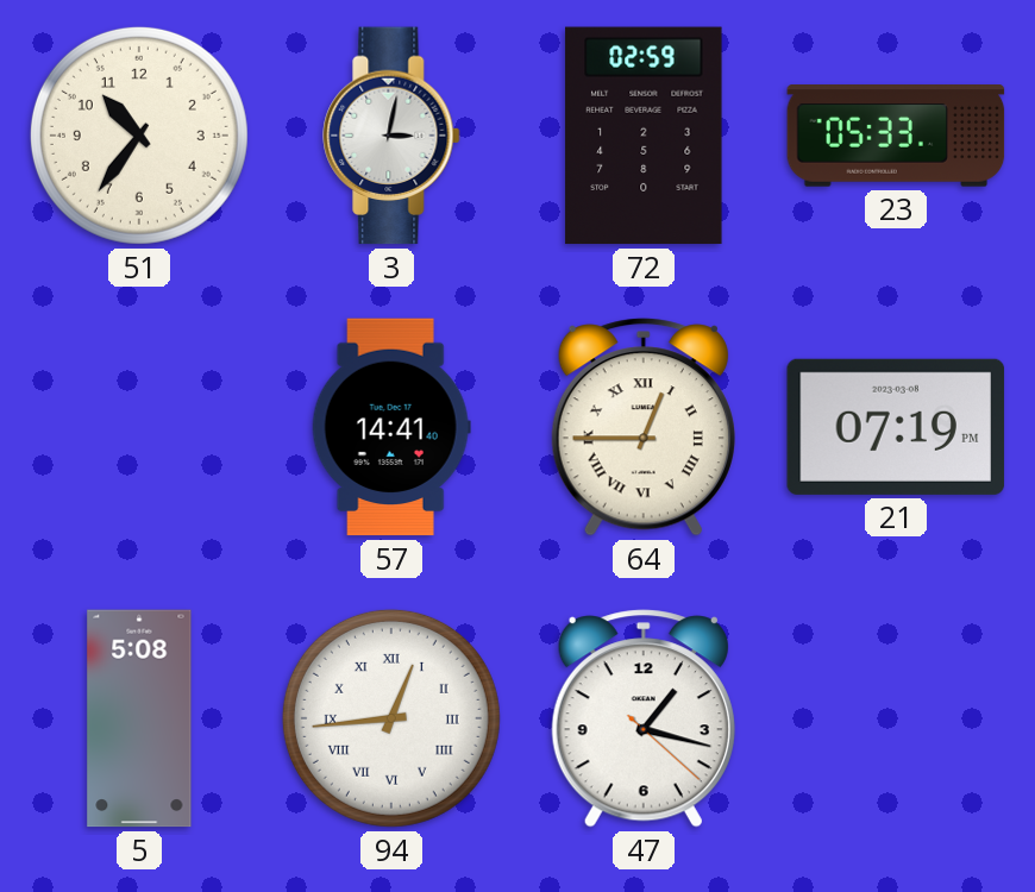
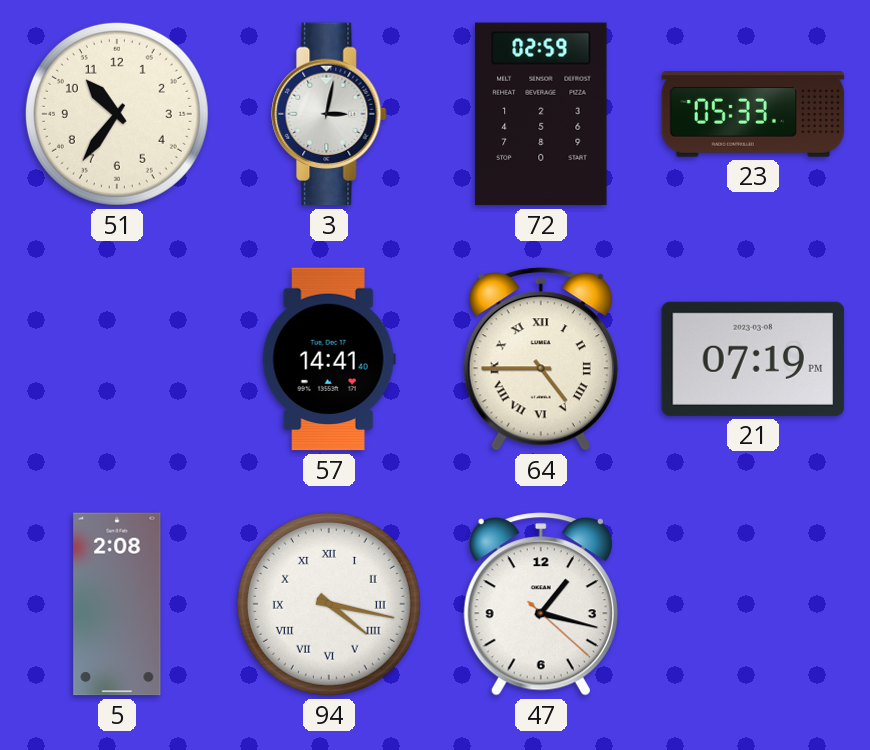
64: 12:45 -> 4:45
5: 5:08 -> 2:08
94: 12:44 -> 4:17
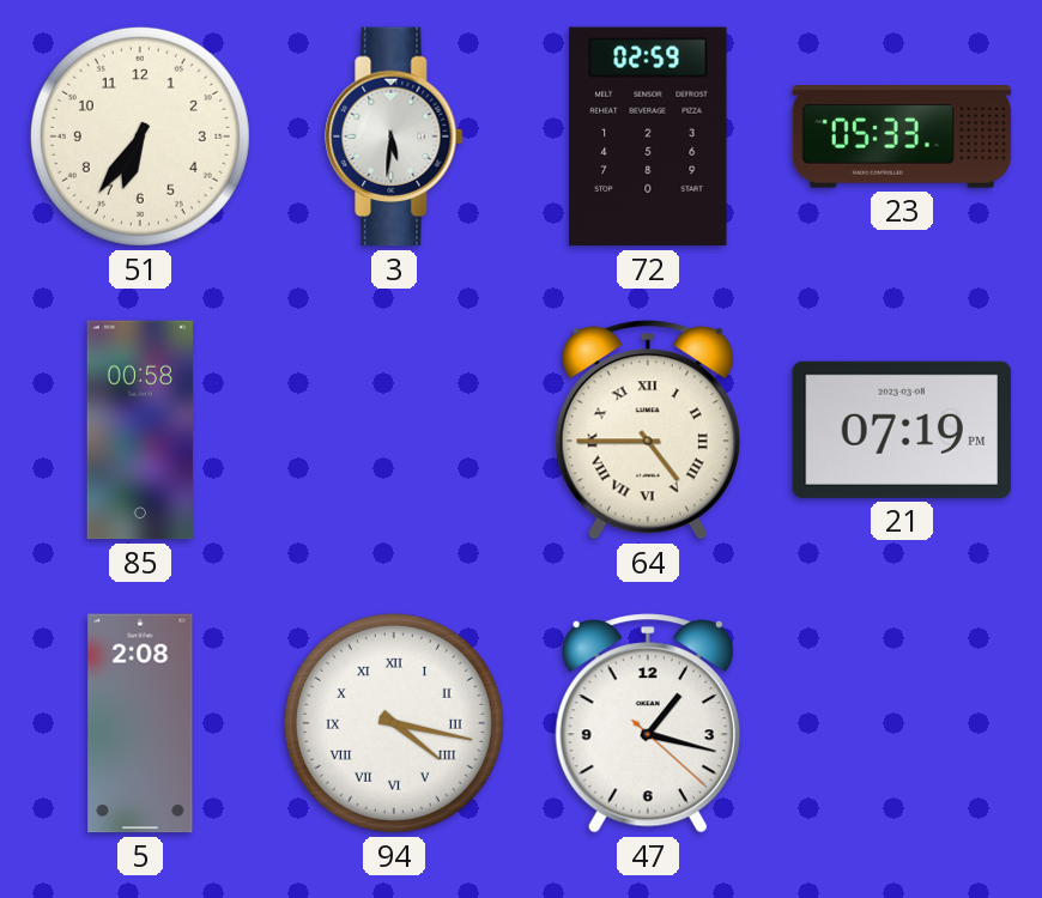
51: 10:36 -> 6:36
3: 3:02 -> 5:31
85: none -> 00:58
57: 14:41 -> none
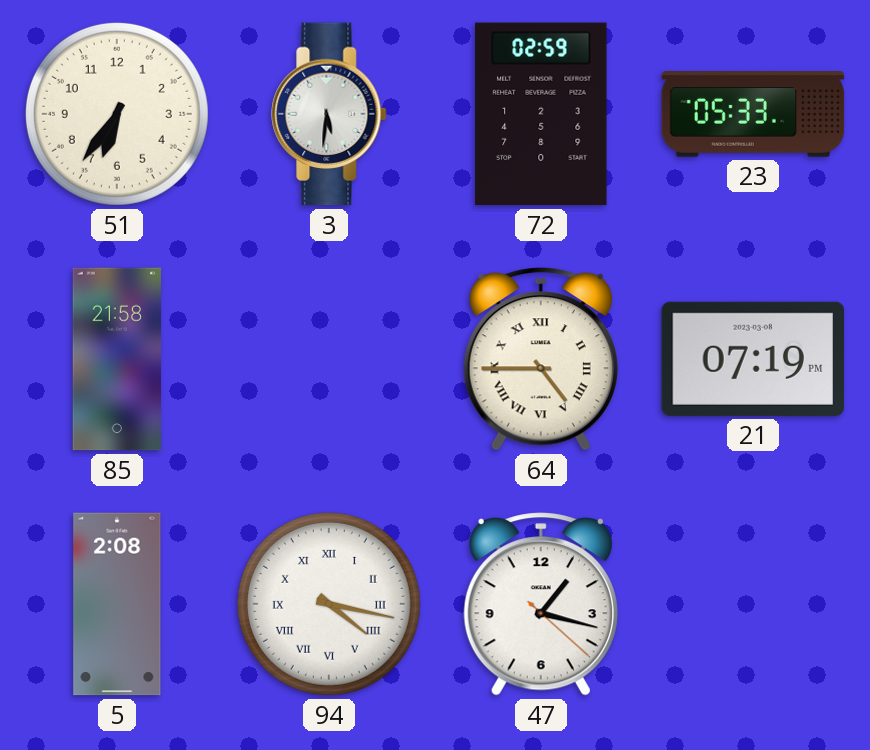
85: 00:58 -> 21:58
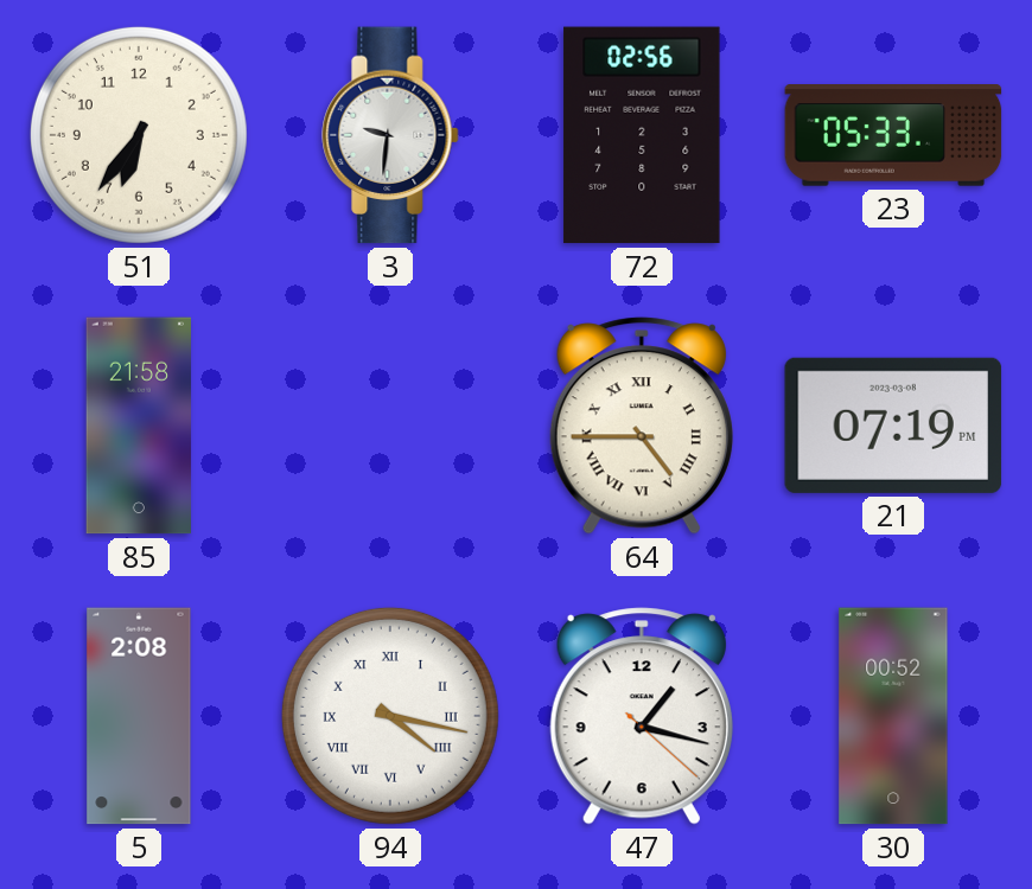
3: 5:31 -> 9:31
72: 02:59 -> 02:56
30: none -> 00:52
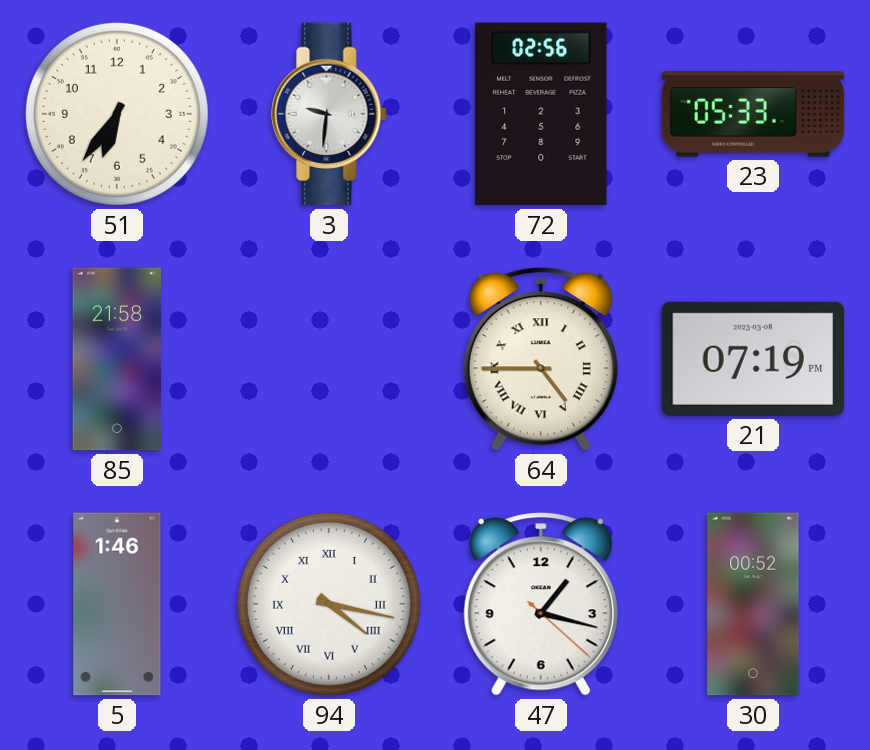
5: 2:08 -> 1:46
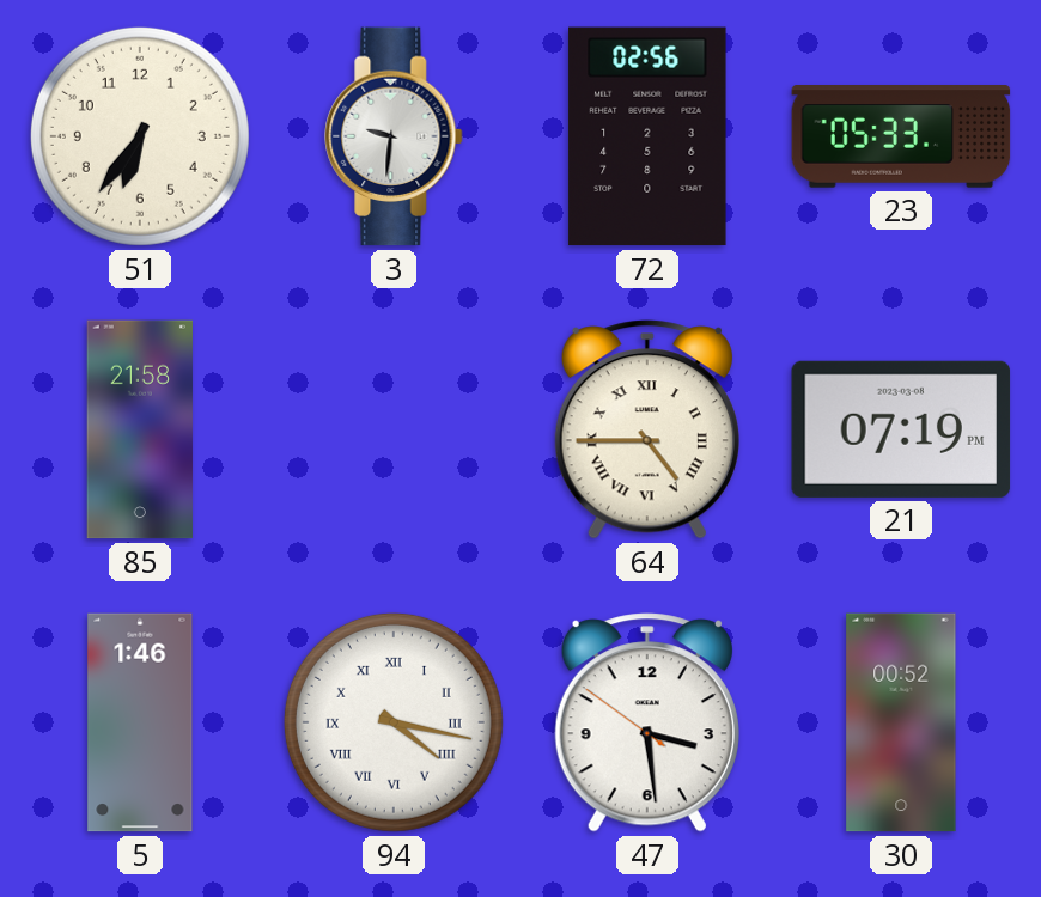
47: 1:17 -> 3:28
